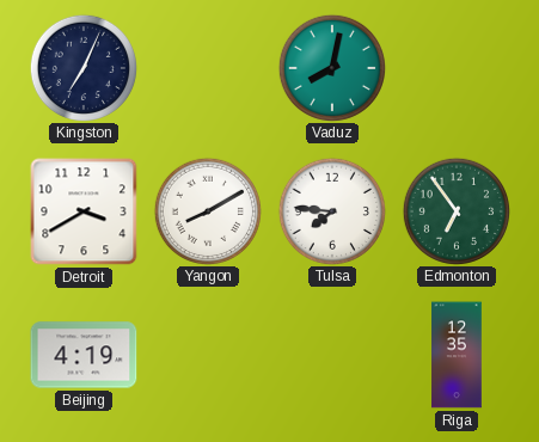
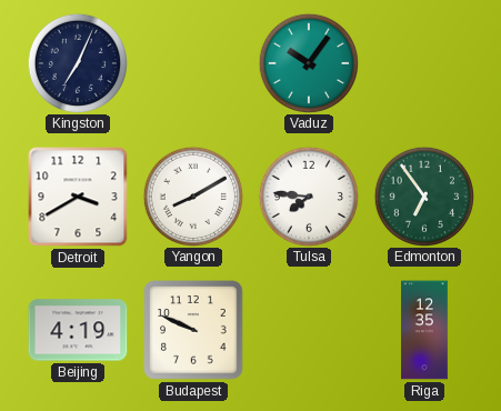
Vaduz: 8:02 -> 10:06
Budapest: none -> 9:49
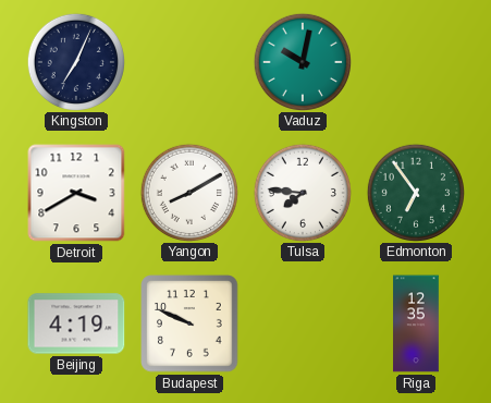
Vaduz: 10:06 -> 10:02
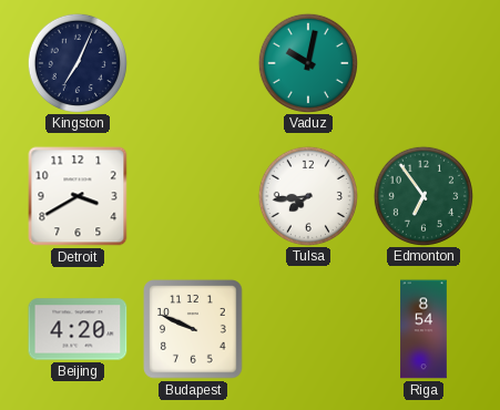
Yangon: 8:10 -> none
Tulsa: 7:46 -> 7:44
Beijing: 4:19 -> 4:20
Riga: 12:35 -> 8:54
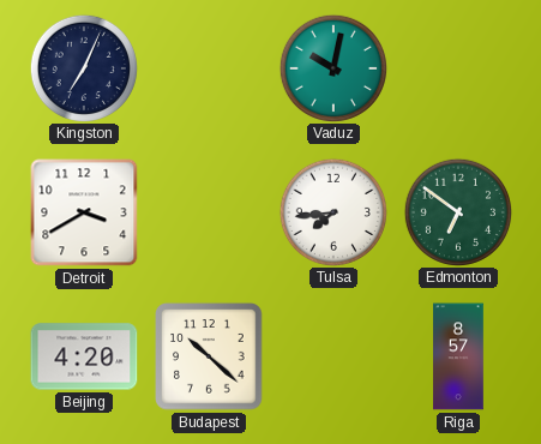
Edmonton: 6:54 -> 6:51
Budapest: 9:49 -> 10:22
Riga: 8:54 -> 8:57
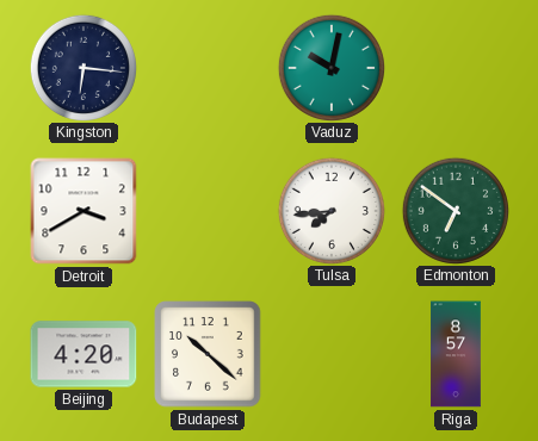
Kingston: 7:04 -> 6:16
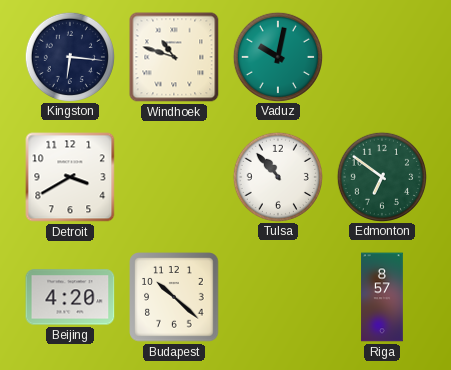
Windhoek: none -> 10:48
Tulsa: 7:44 -> 10:53
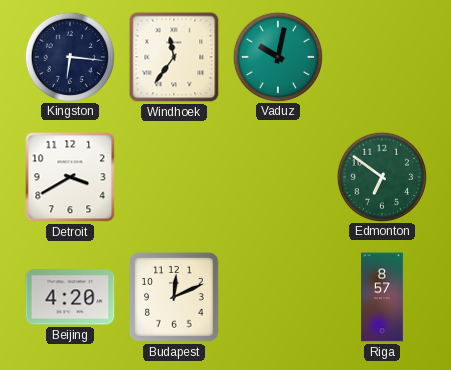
Windhoek: 10:48 -> 11:36
Tulsa: 10:53 -> none
Budapest: 10:22 -> 12:11
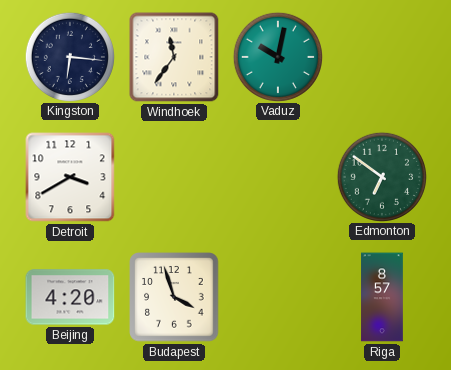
Budapest: 12:11 -> 3:57
